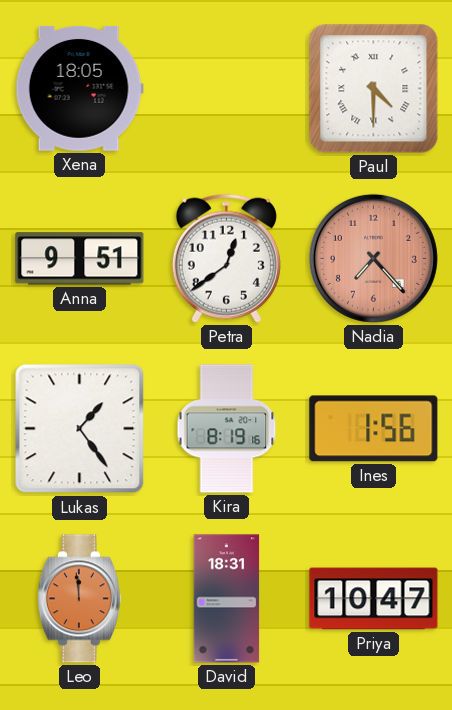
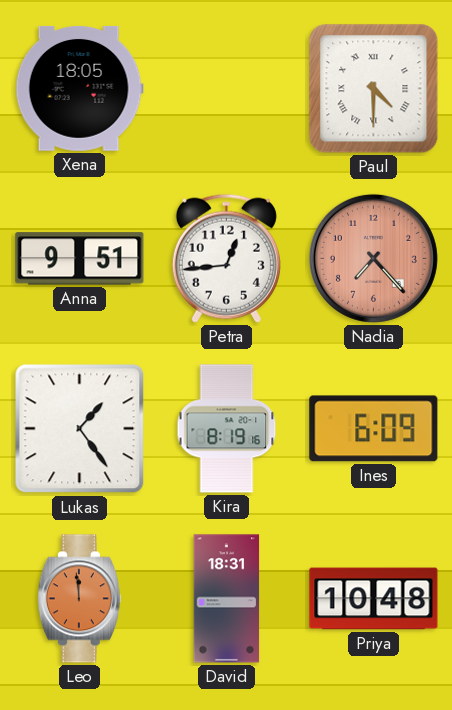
Petra: 12:39 -> 12:44
Ines: 1:56 -> 6:09
Priya: 10:47 -> 10:48
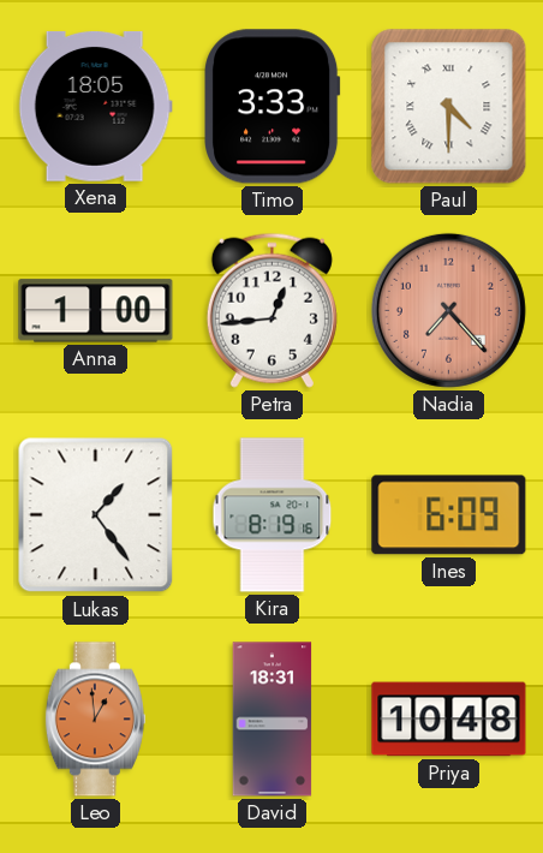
Timo: none -> 3:33
Anna: 9:51 -> 1:00
Leo: 11:59 -> 12:59
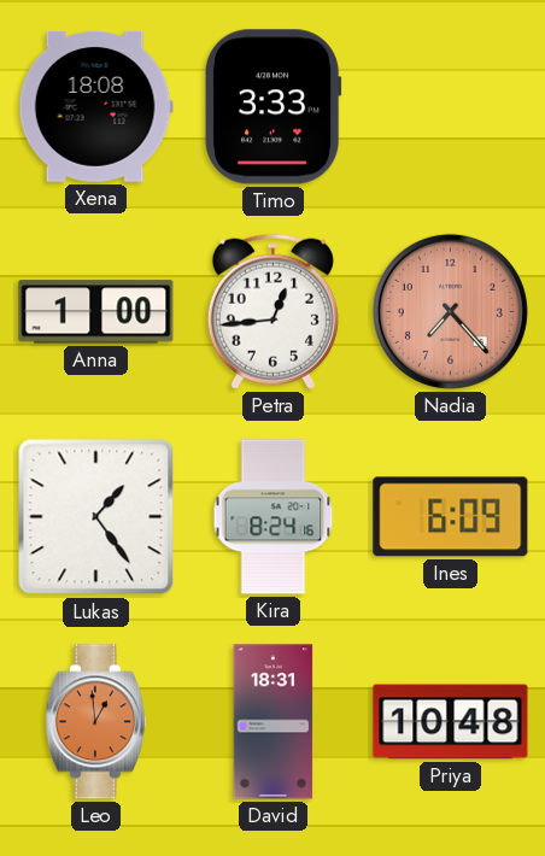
Xena: 18:05 -> 18:08
Paul: 4:30 -> none
Kira: 8:19 -> 8:24
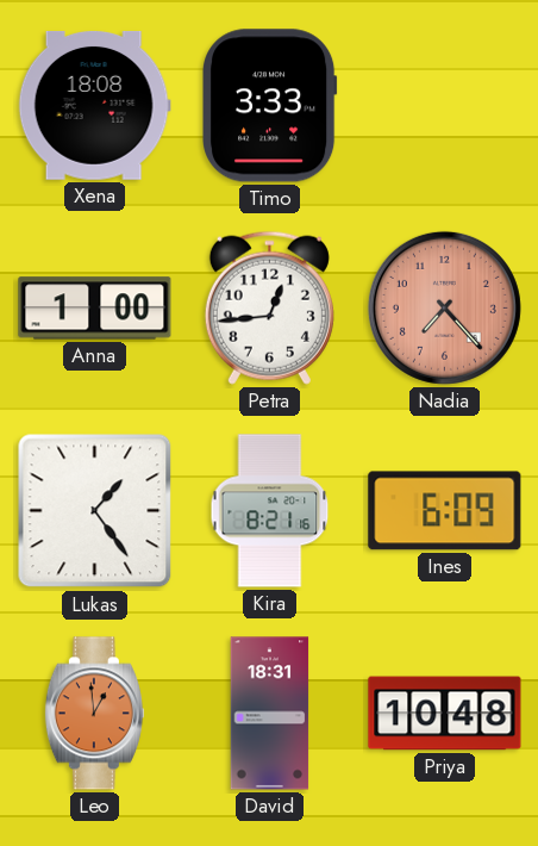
Kira: 8:24 -> 8:21
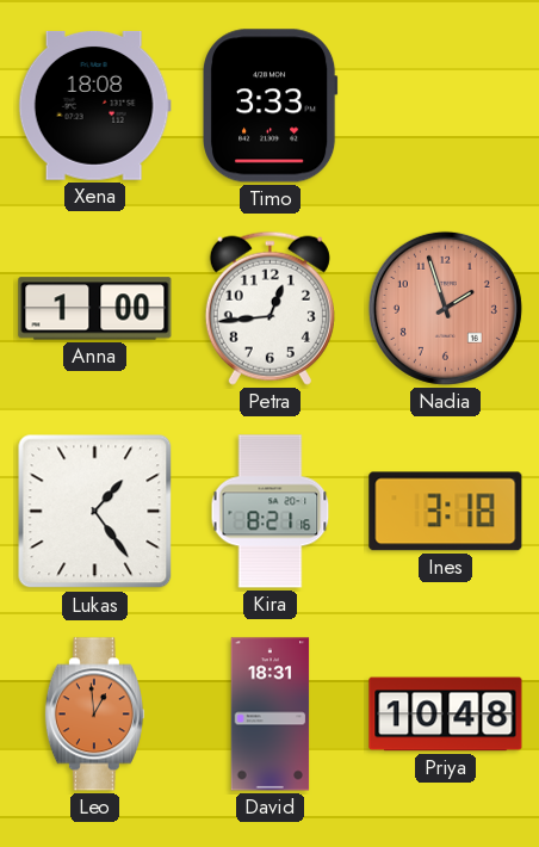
Nadia: 7:23 -> 1:57
Ines: 6:09 -> 3:18
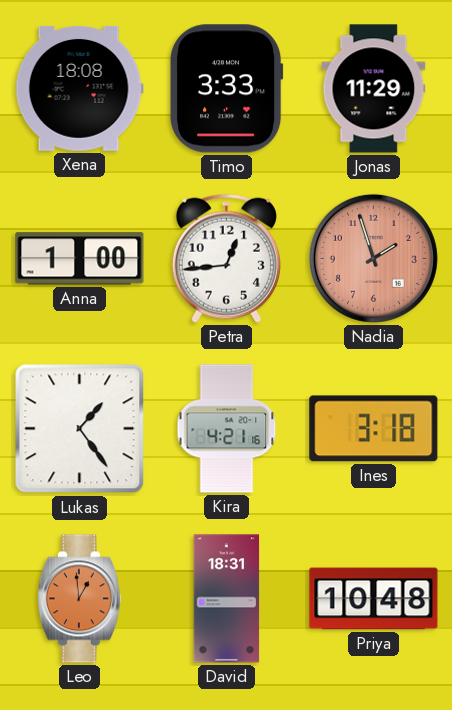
Jonas: none -> 11:29
Kira: 8:21 -> 4:21
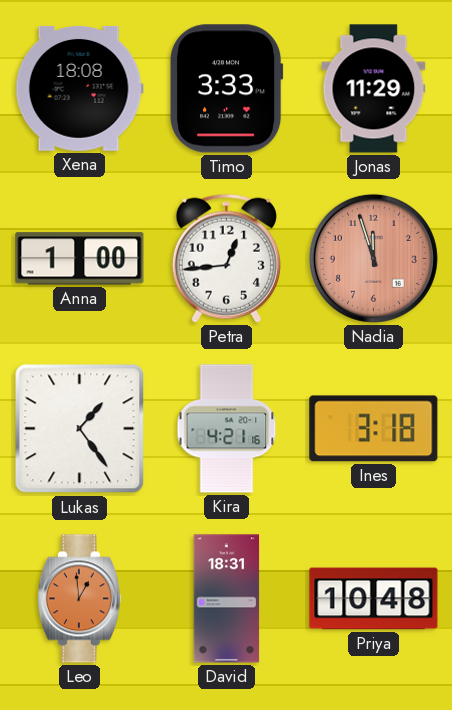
Nadia: 1:57 -> 11:57
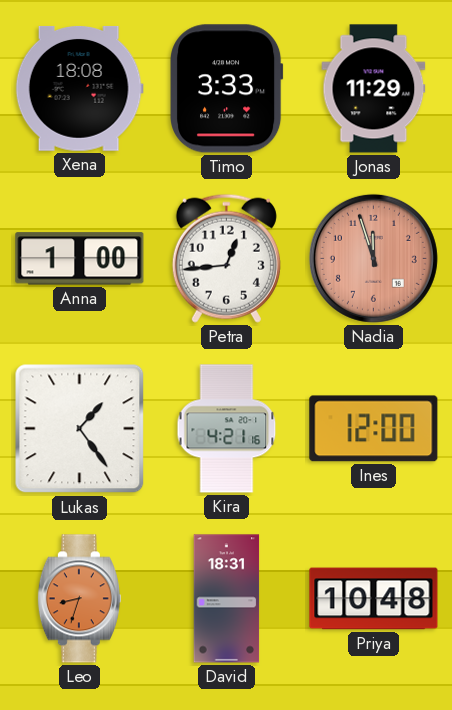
Ines: 3:18 -> 12:00
Leo: 12:59 -> 8:33
